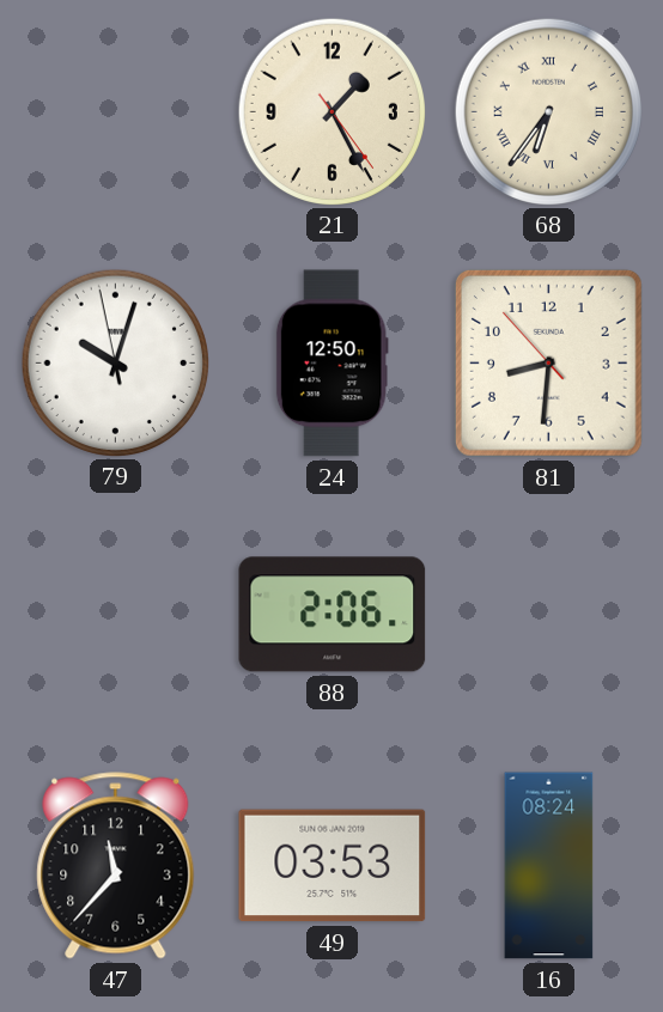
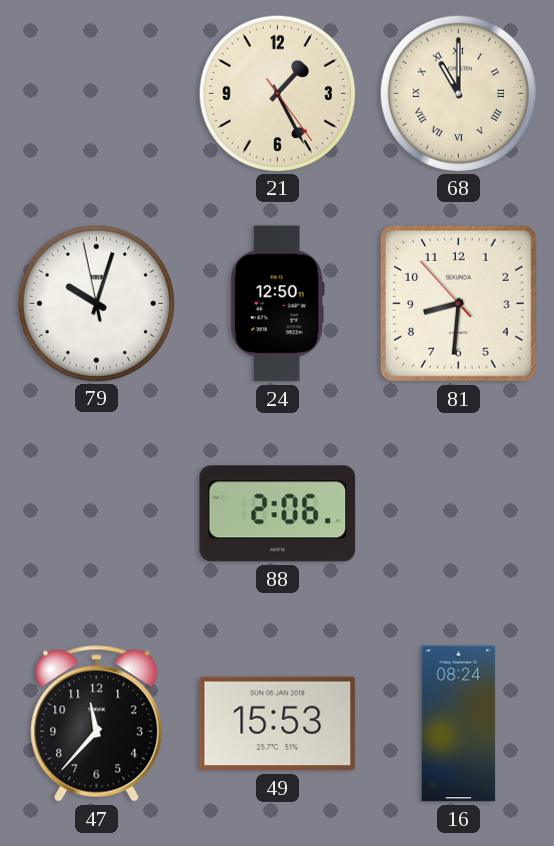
68: 6:36 -> 11:00
49: 03:53 -> 15:53
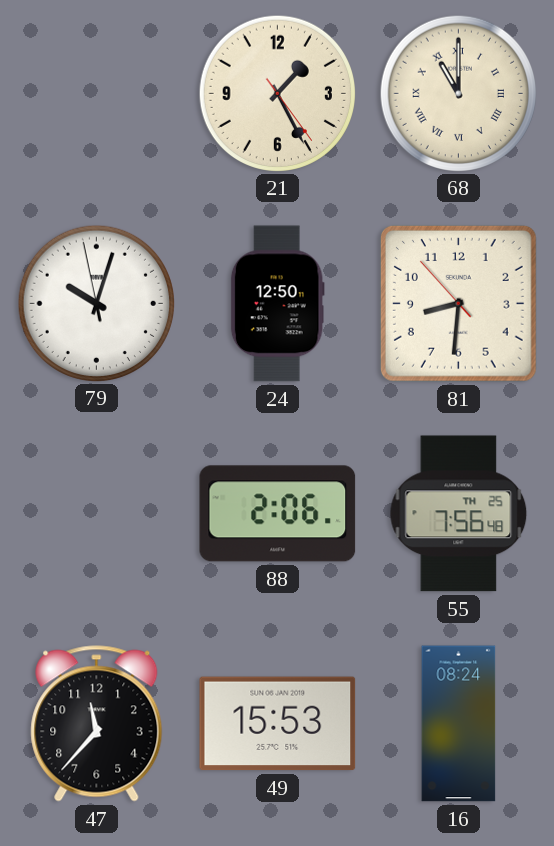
55: none -> 7:56
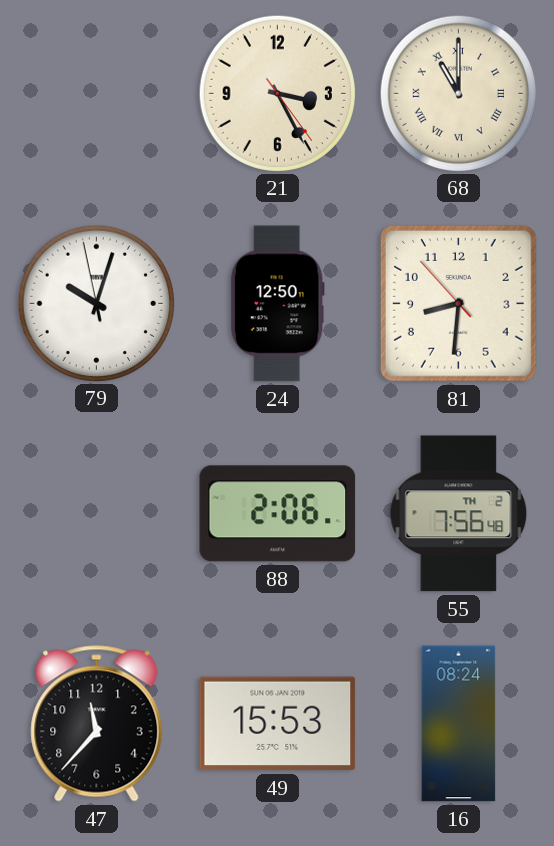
21: 1:25 -> 3:25
55 date: TH 25 -> TH 2
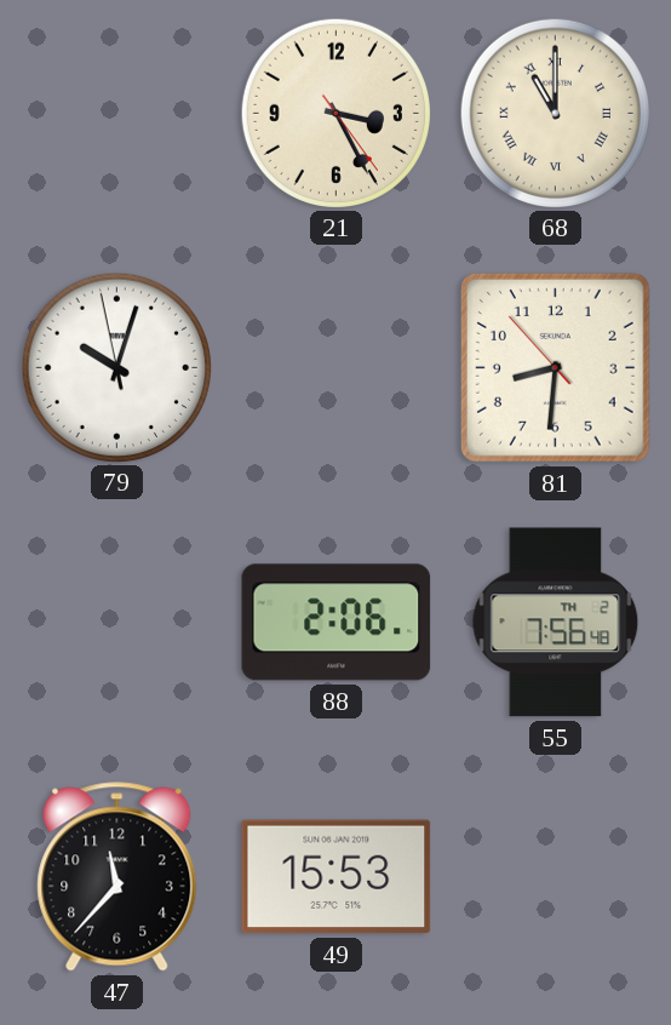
24: 12:50 -> none
16: 08:24 -> none
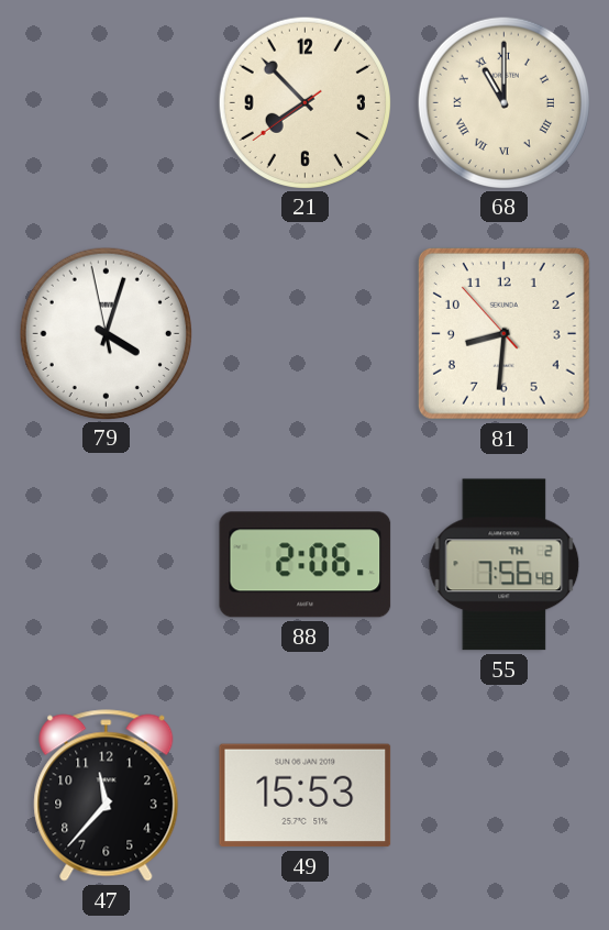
21: 3:25 -> 7:52
79: 10:02 -> 4:02
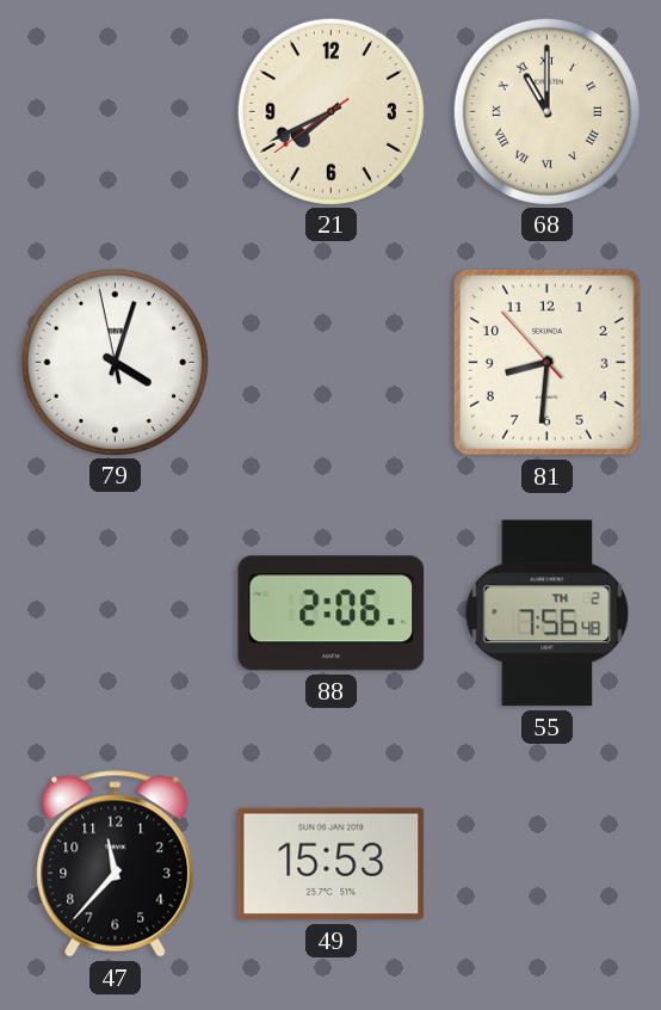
21: 7:52 -> 7:40
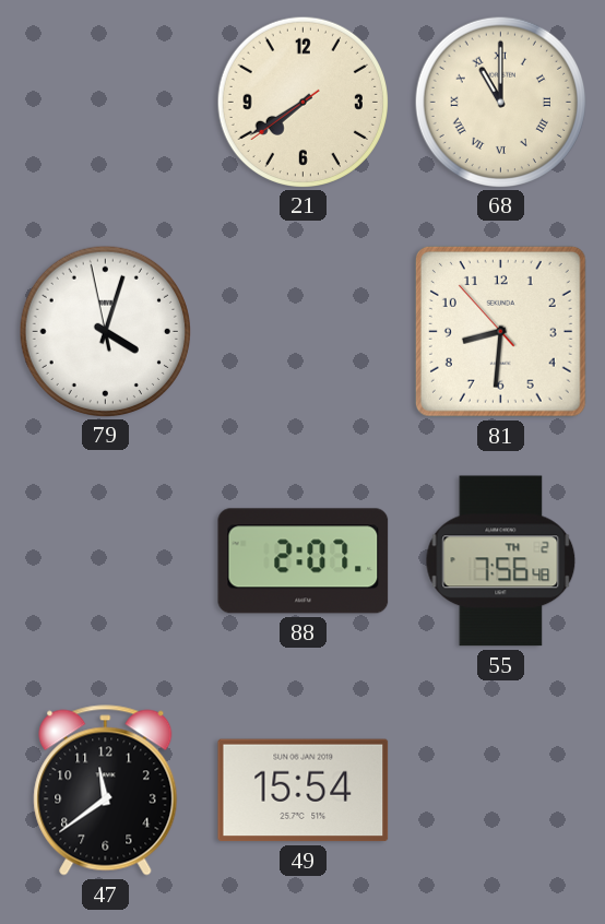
21: 7:40 -> 7:39
88: 2:06 -> 2:07
47: 11:37 -> 11:39
49: 15:53 -> 15:54
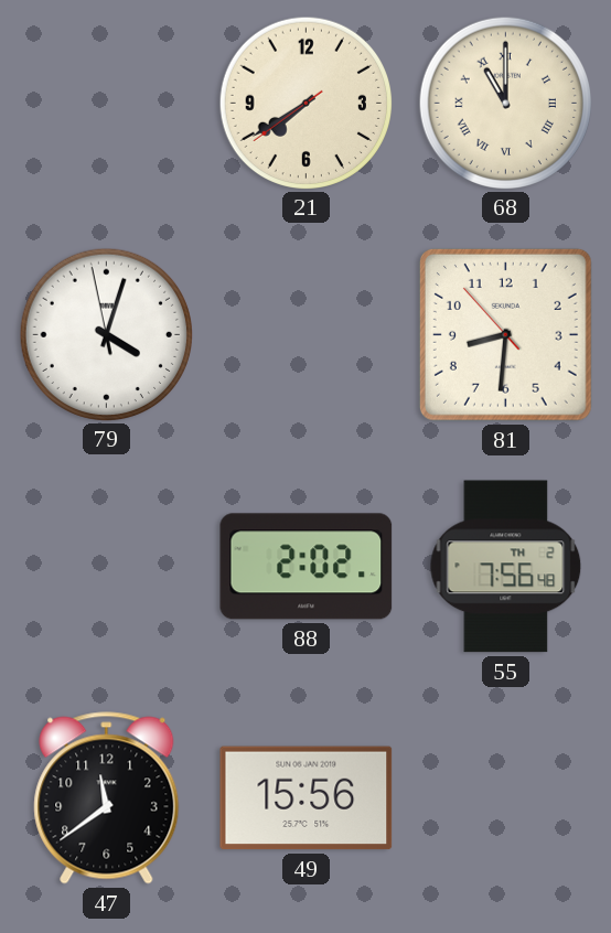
88: 2:07 -> 2:02
49: 15:54 -> 15:56
